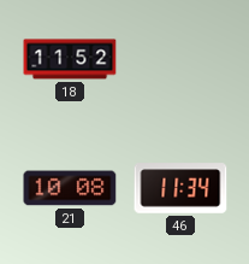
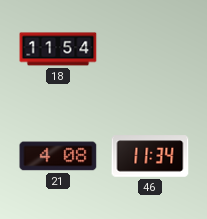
18: 11:52 -> 11:54
21: 10:08 -> 4:08
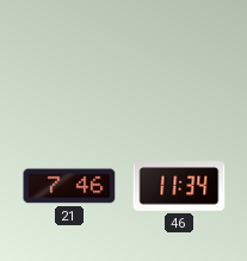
18: 11:54 -> none
21: 4:08 -> 7:46
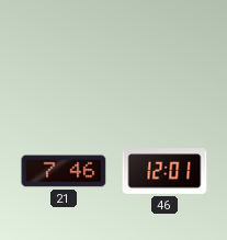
46: 11:34 -> 12:01
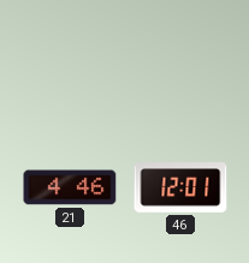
21: 7:46 -> 4:46
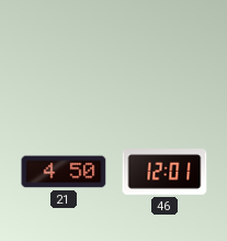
21: 4:46 -> 4:50
